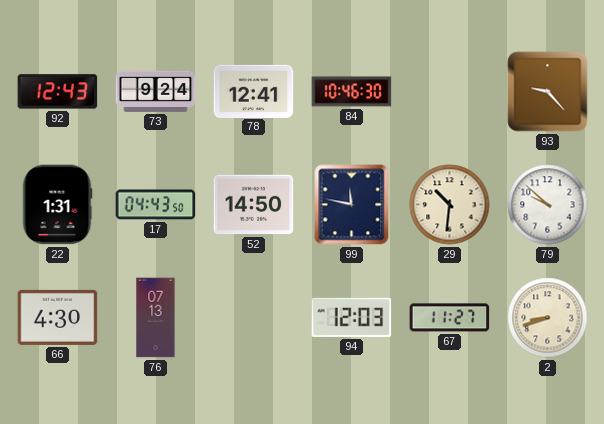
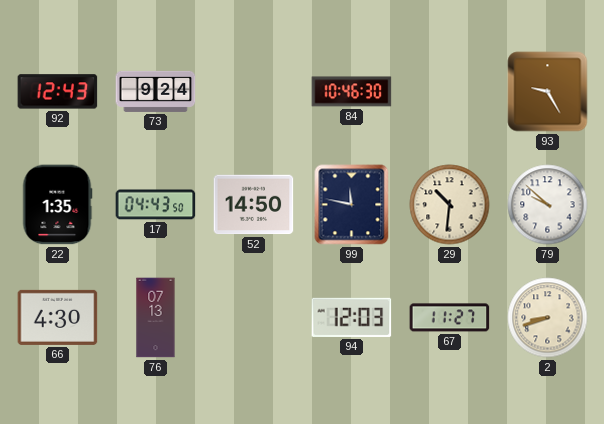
78: 12:41 -> none
93: 9:23 -> 9:25
22: 1:31 -> 1:35
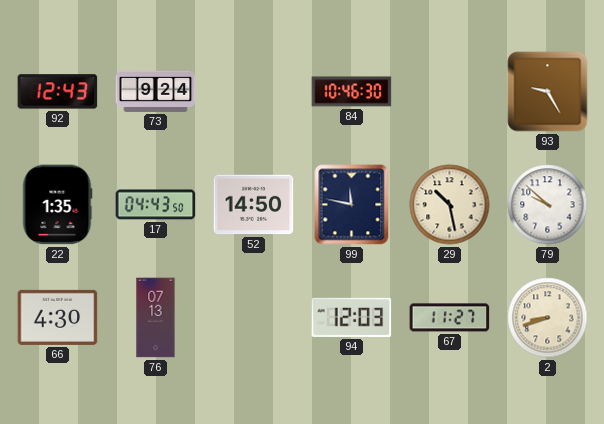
29: 10:31 -> 10:28
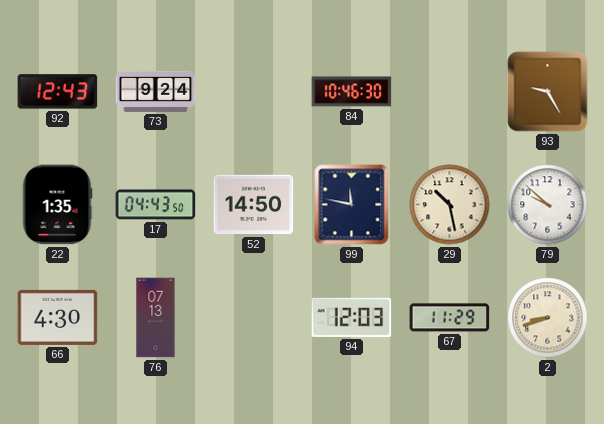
67: 11:27 -> 11:29
